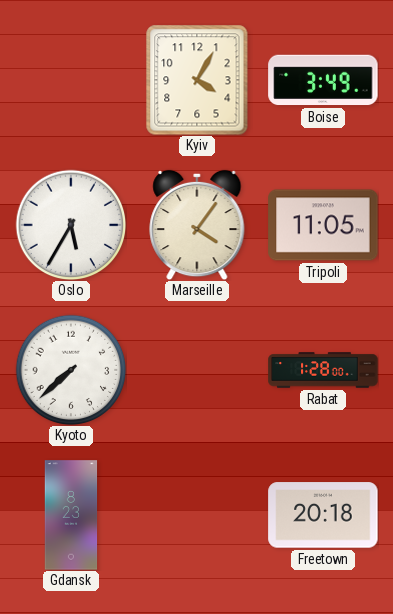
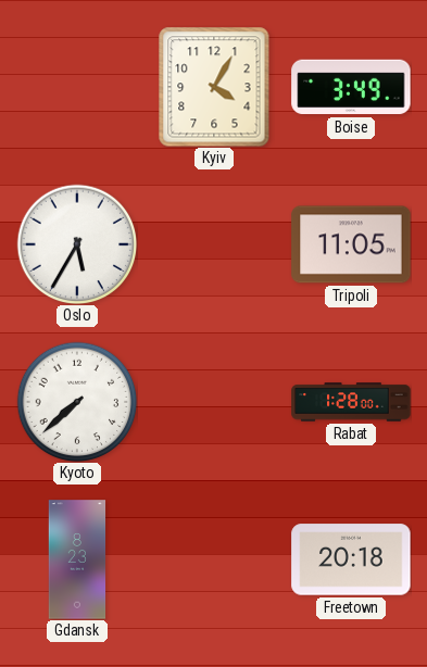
Marseille: 4:06 -> none
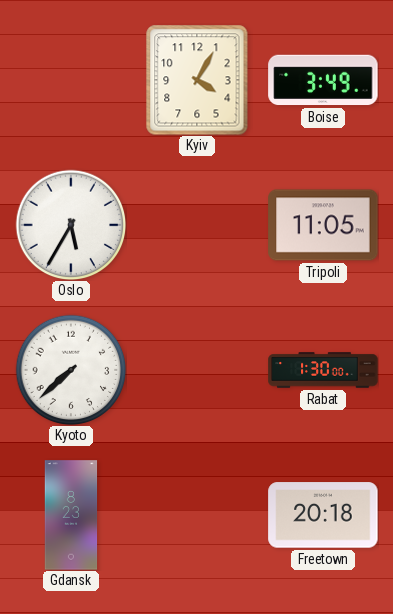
Rabat: 1:28 -> 1:30
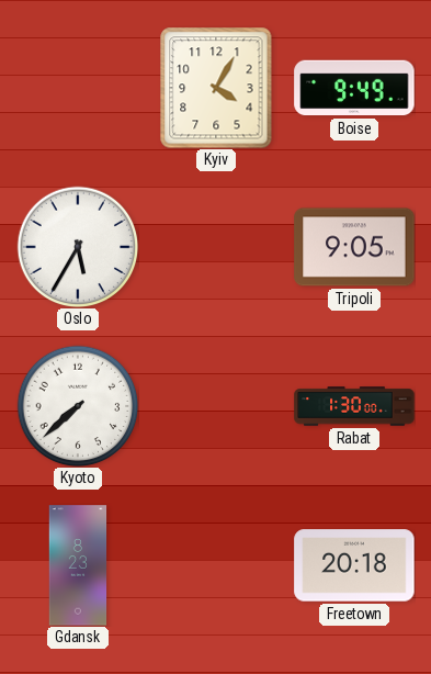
Boise: 3:49 -> 9:49
Tripoli: 11:05 -> 9:05
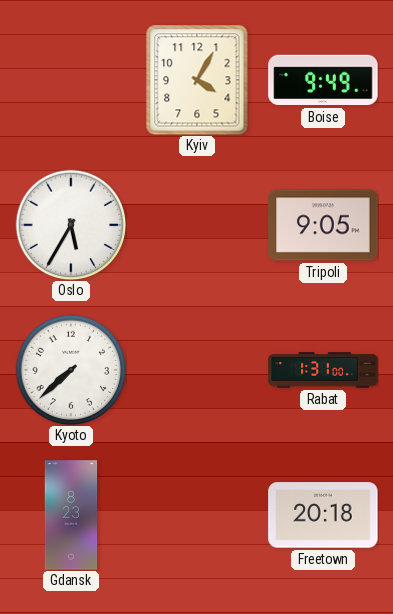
Rabat: 1:30 -> 1:31
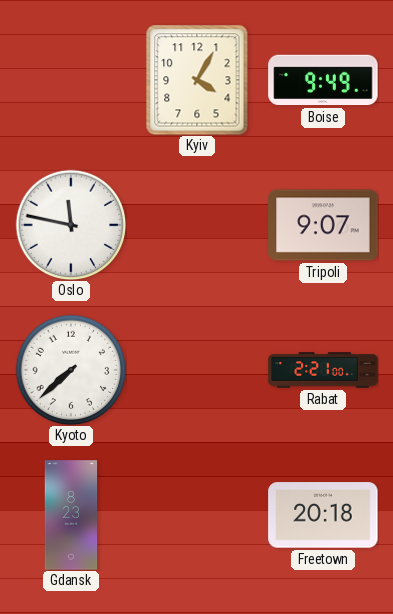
Oslo: 5:35 -> 11:47
Tripoli: 9:05 -> 9:07
Rabat: 1:31 -> 2:21
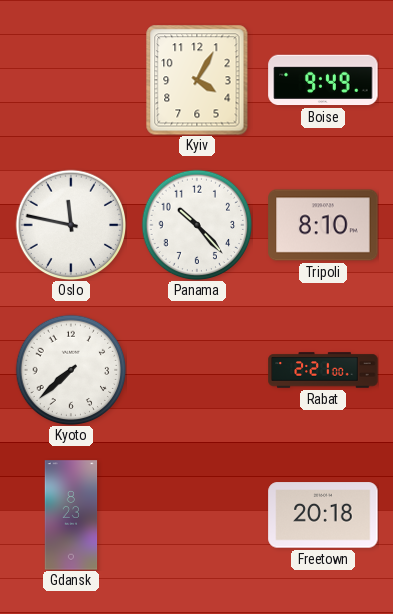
Panama: none -> 10:23
Tripoli: 9:07 -> 8:10
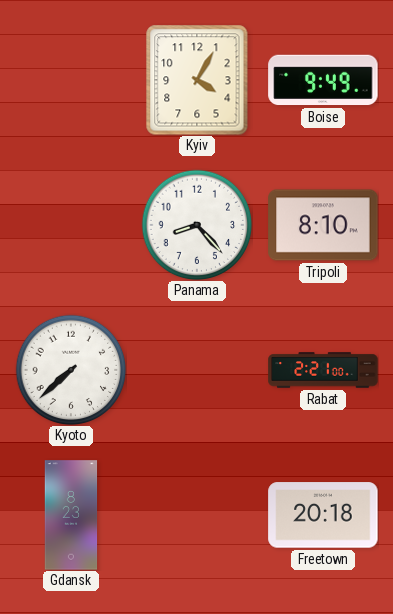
Oslo: 11:47 -> none
Panama: 10:23 -> 8:23
